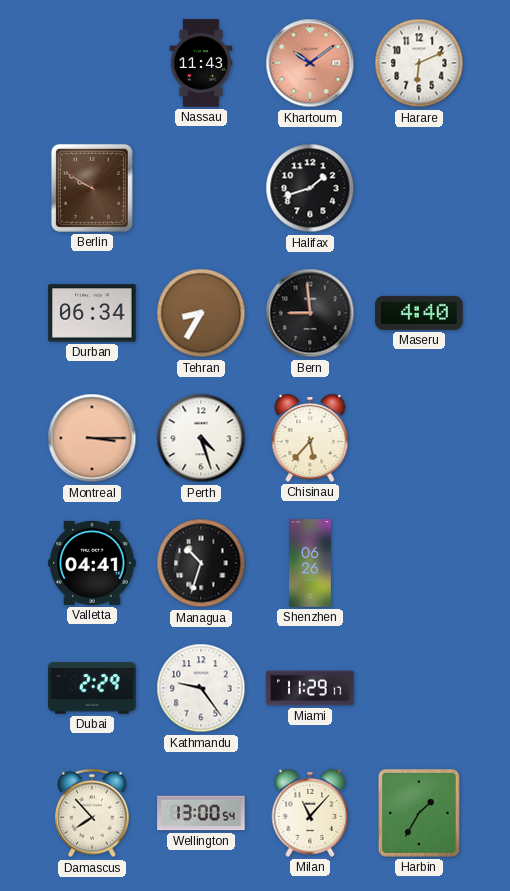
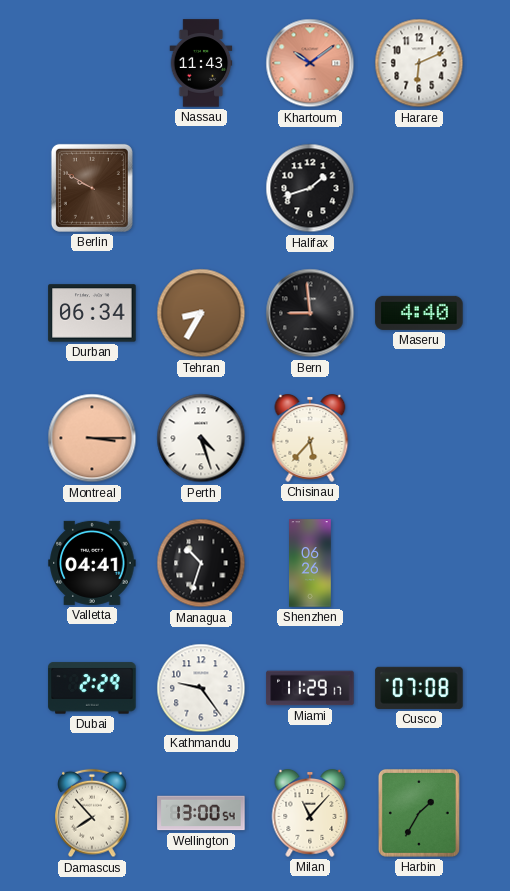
Cusco: none -> 07:08
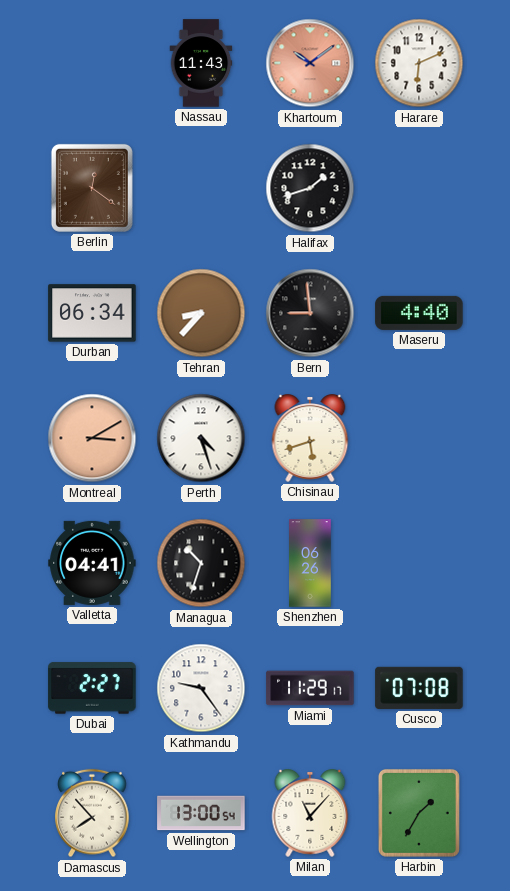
Berlin: 9:50 -> 12:21
Tehran: 8:35 -> 8:37
Montreal: 3:15 -> 3:10
Chisinau: 5:37 -> 5:42
Dubai: 2:29 -> 2:27
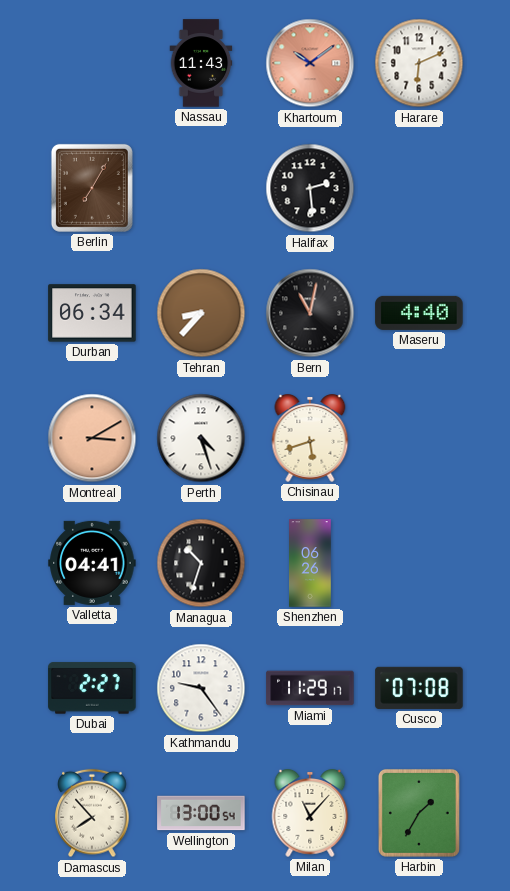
Berlin: 12:21 -> 7:05
Halifax: 1:42 -> 2:29
Bern: 8:59 -> 11:02
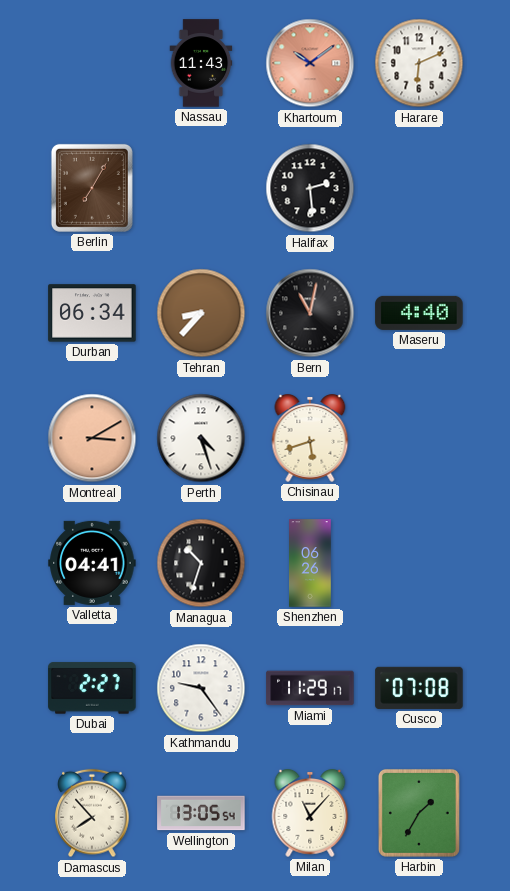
Wellington: 13:00 -> 13:05
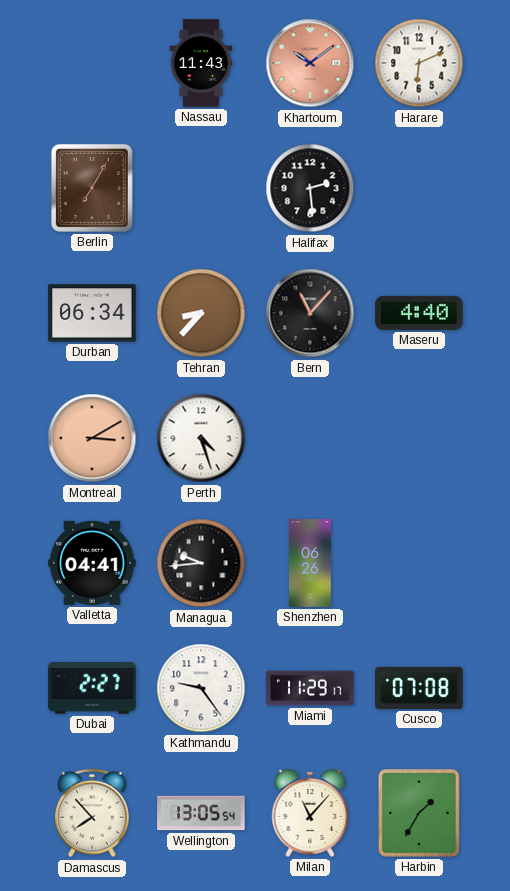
Bern: 11:02 -> 11:07
Chisinau: 5:42 -> none
Managua: 10:33 -> 9:44
